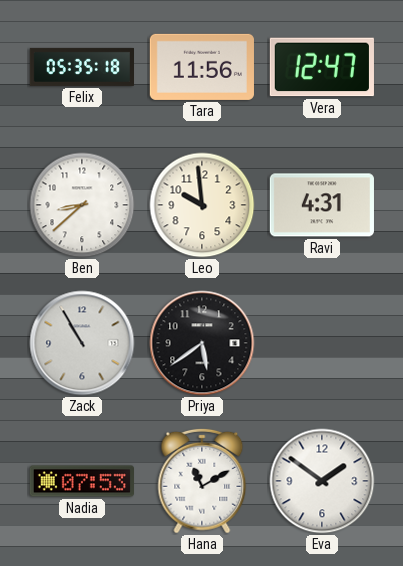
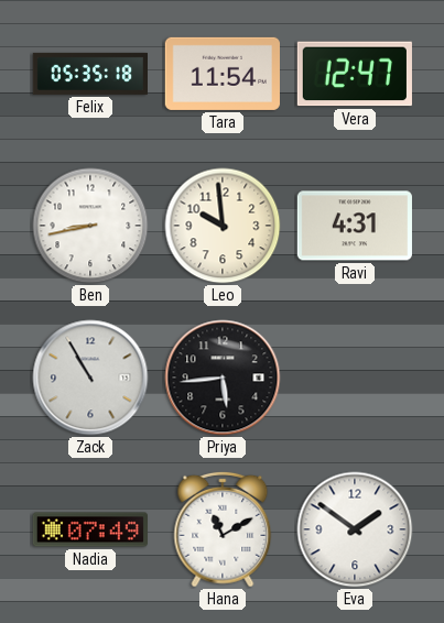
Tara: 11:56 -> 11:54
Ben: 8:38 -> 8:43
Priya: 5:39 -> 5:44
Nadia: 07:53 -> 07:49
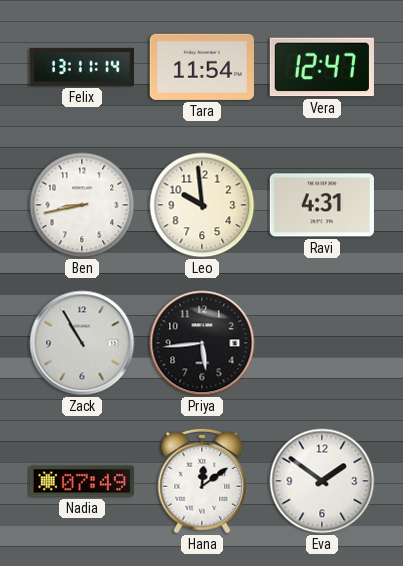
Felix: 05:35 -> 13:11
Hana: 11:10 -> 12:09
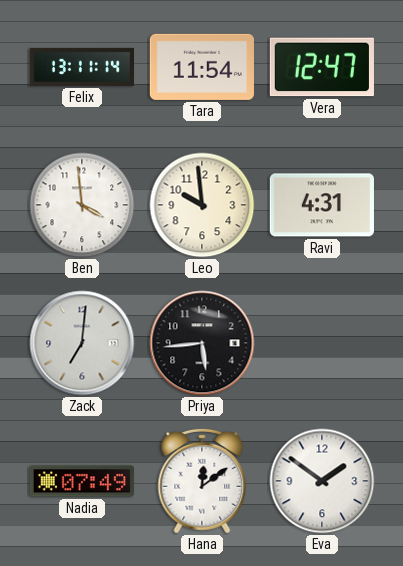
Ben: 8:43 -> 3:59
Zack: 10:55 -> 7:01
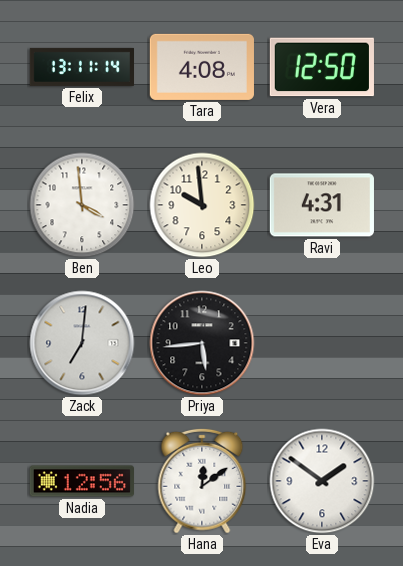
Tara: 11:54 -> 4:08
Vera: 12:47 -> 12:50
Nadia: 07:49 -> 12:56
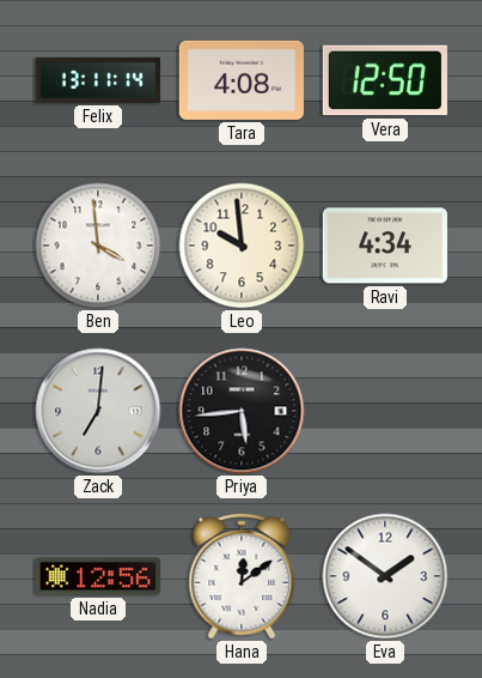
Ravi: 4:31 -> 4:34
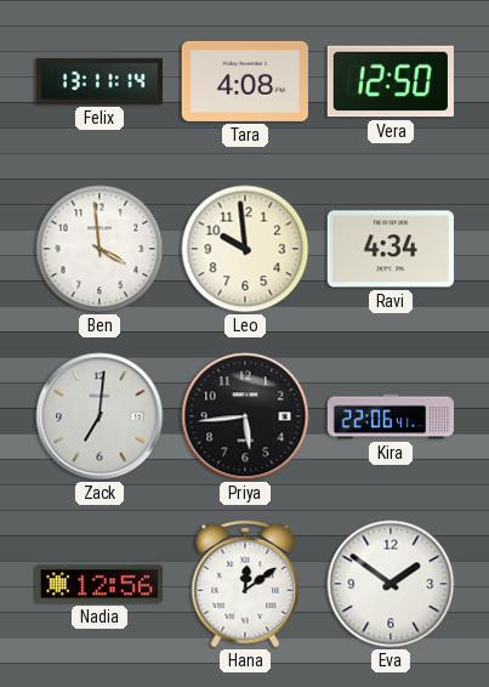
Kira: none -> 22:06
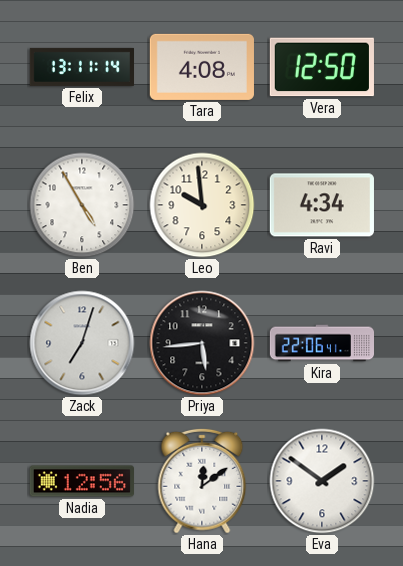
Ben: 3:59 -> 4:55
Zack: 7:01 -> 7:03
